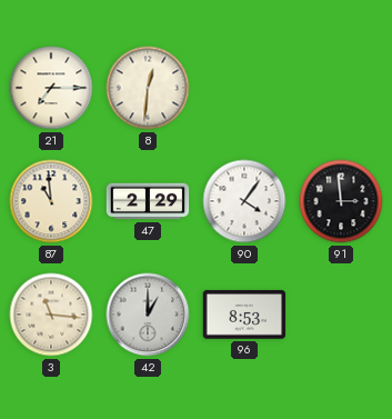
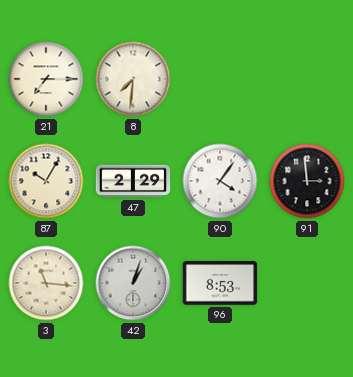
8: 12:31 -> 7:31
87: 10:59 -> 10:05
42: 1:00 -> 1:03
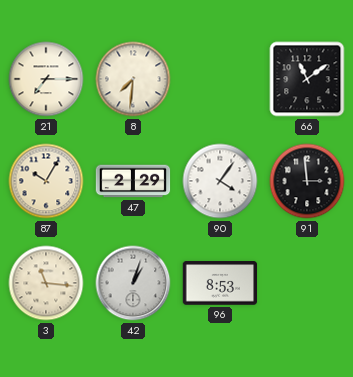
66: none -> 11:09
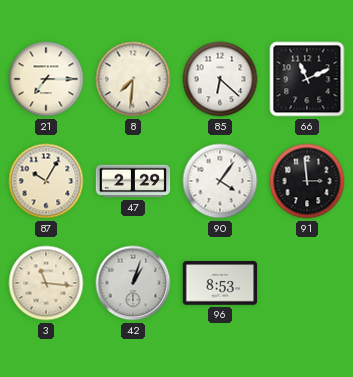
85: none -> 6:22
66: 11:09 -> 11:11
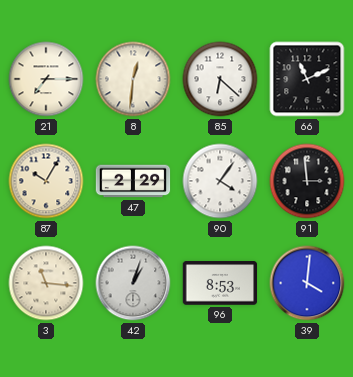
8: 7:31 -> 12:31
39: none -> 4:01
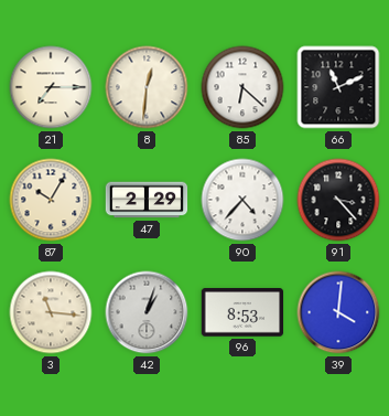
90: 4:06 -> 4:37
91: 2:59 -> 3:23
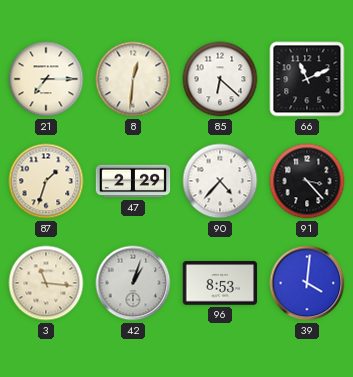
87: 10:05 -> 1:33
